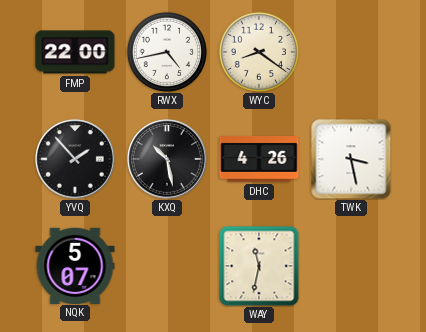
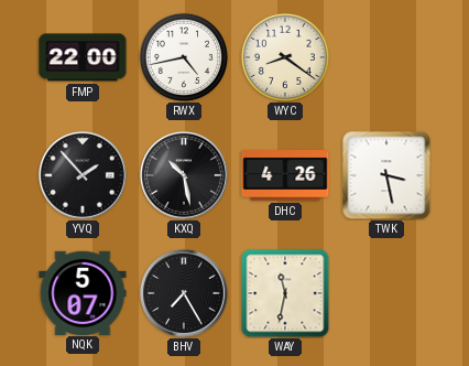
BHV: none -> 7:25
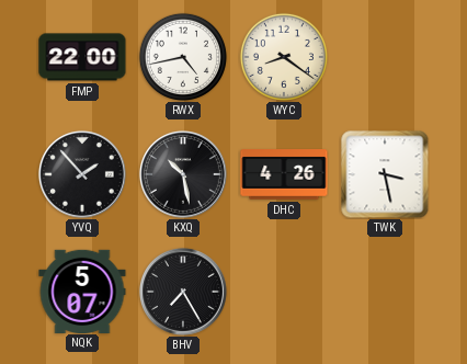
WAY: 11:32 -> none
